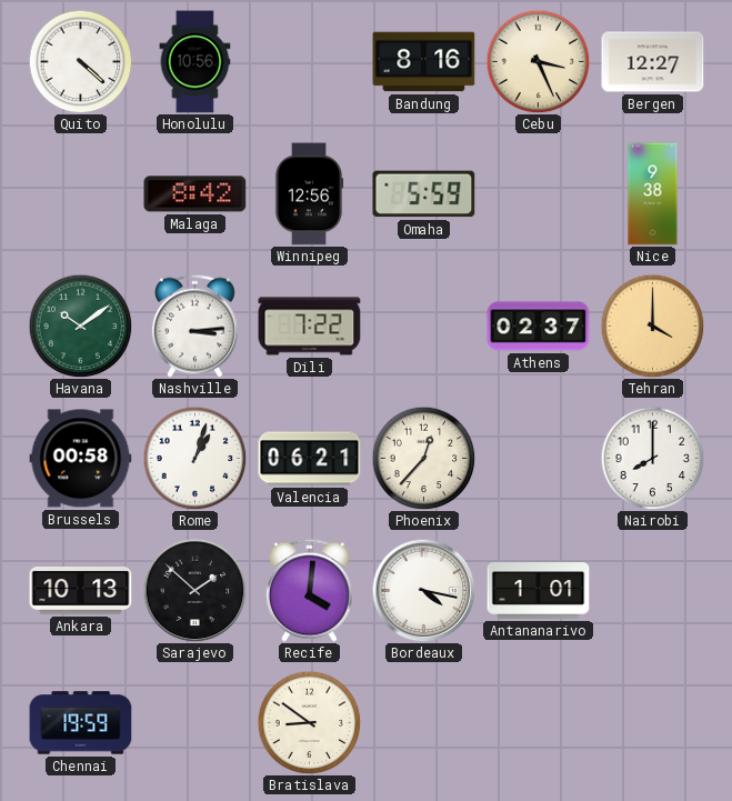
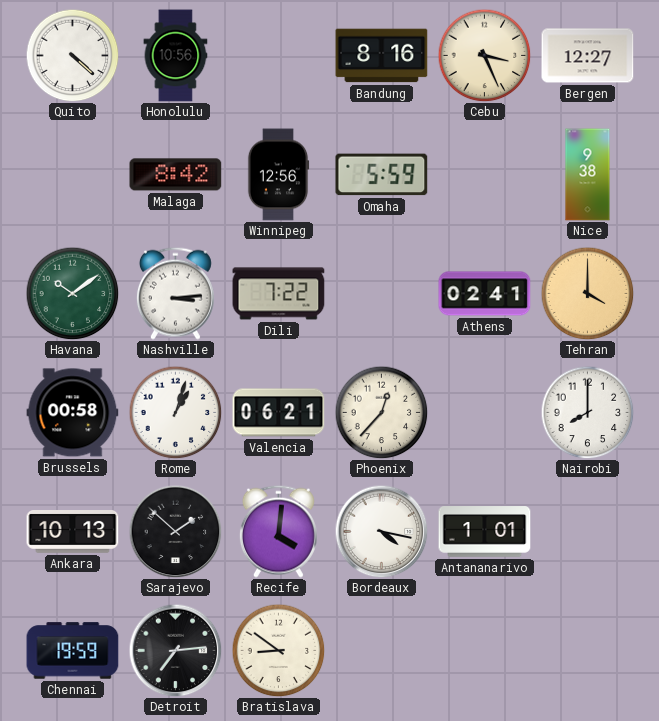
Athens: 02:37 -> 02:41
Detroit: none -> 7:14
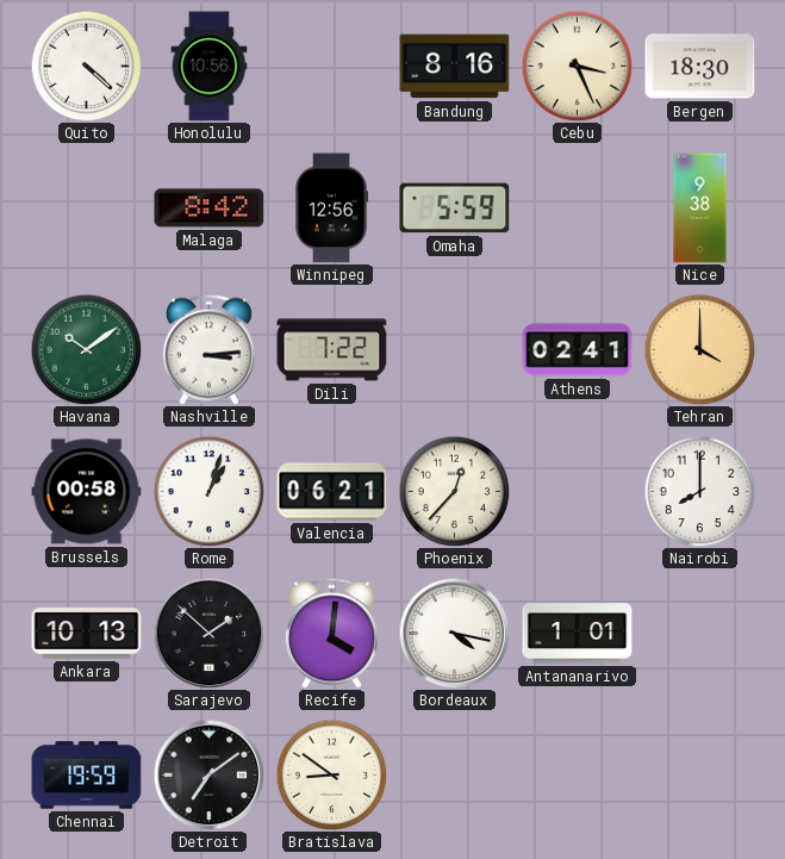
Bergen: 12:27 -> 18:30
Detroit: 7:14 -> 7:09
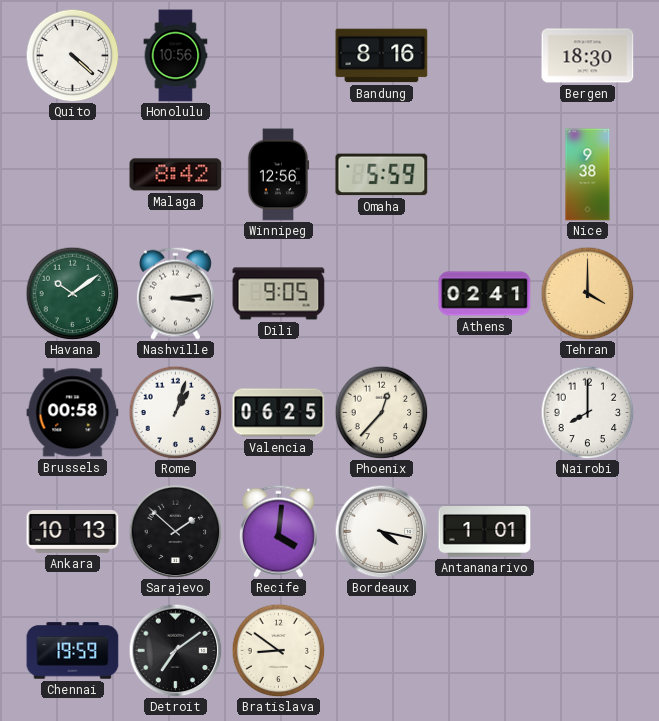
Cebu: 3:26 -> none
Dili: 7:22 -> 9:05
Valencia: 06:21 -> 06:25
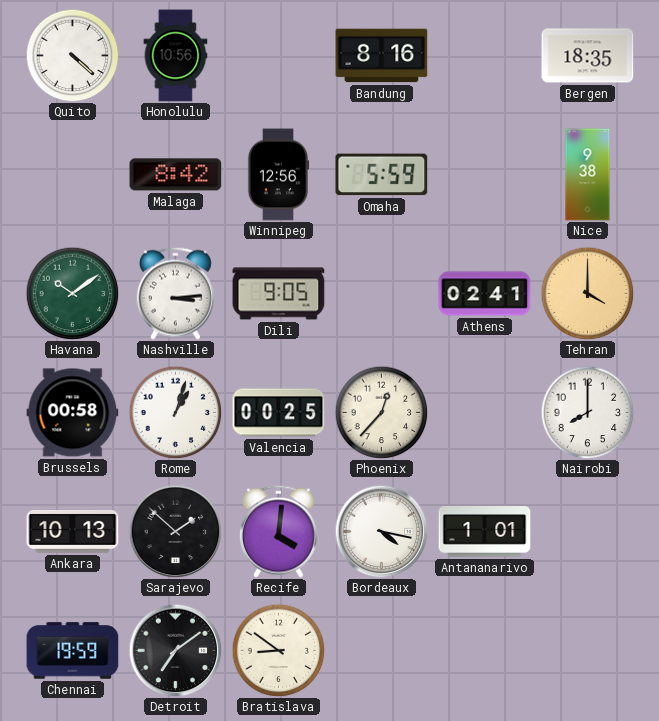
Bergen: 18:30 -> 18:35
Valencia: 06:25 -> 00:25
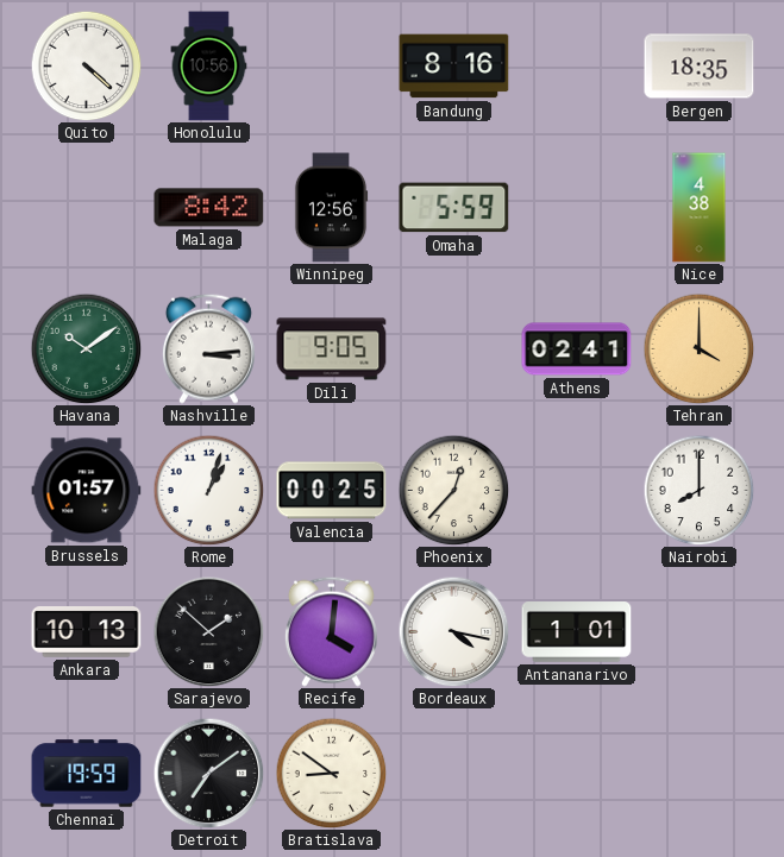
Nice: 9:38 -> 4:38
Brussels: 00:58 -> 01:57
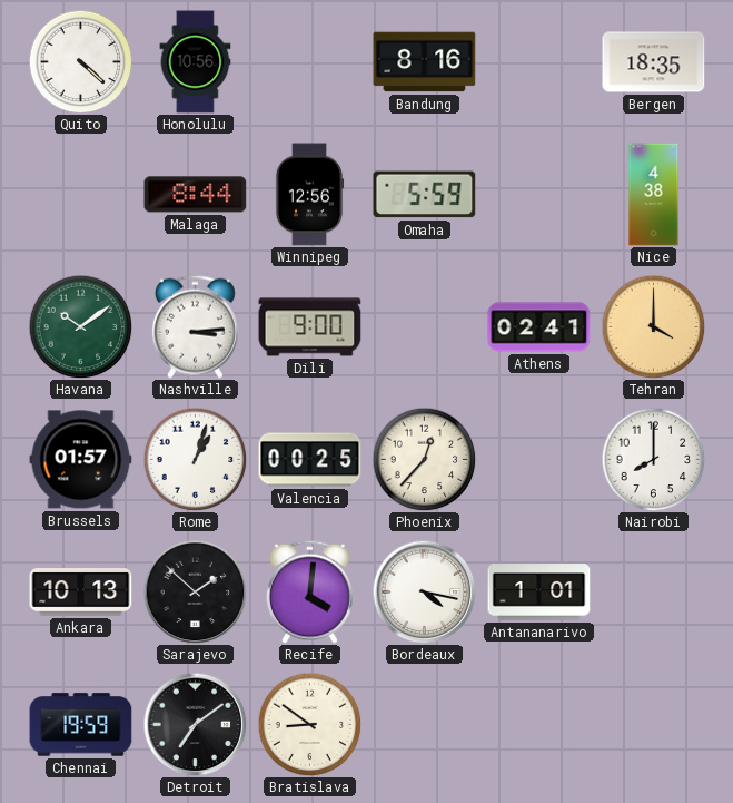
Malaga: 8:42 -> 8:44
Dili: 9:05 -> 9:00
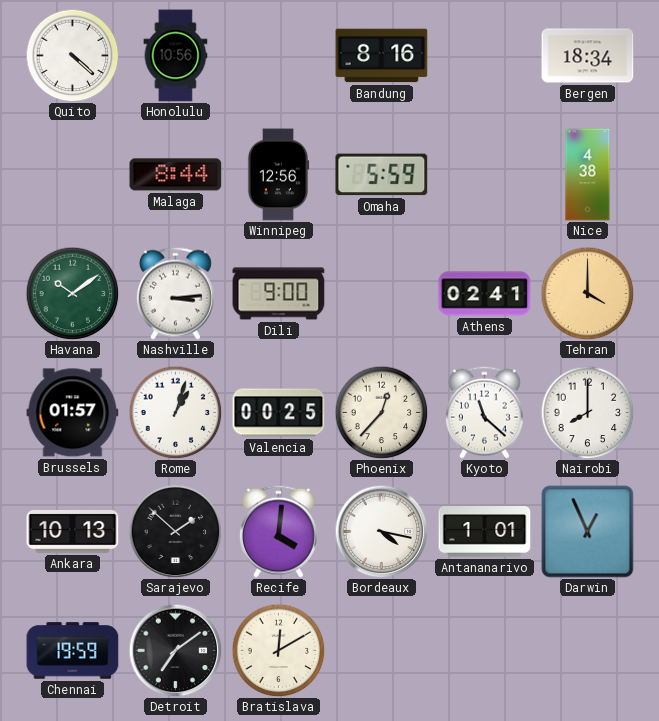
Bergen: 18:35 -> 18:34
Kyoto: none -> 11:22
Darwin: none -> 12:56
Bratislava: 8:51 -> 12:10
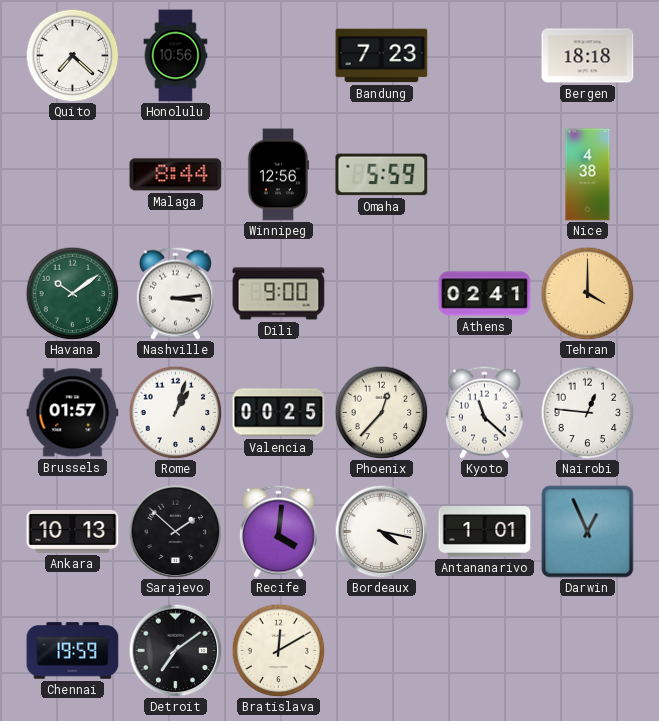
Quito: 4:22 -> 7:22
Bandung: 8:16 -> 7:23
Bergen: 18:34 -> 18:18
Nairobi: 8:00 -> 12:46
